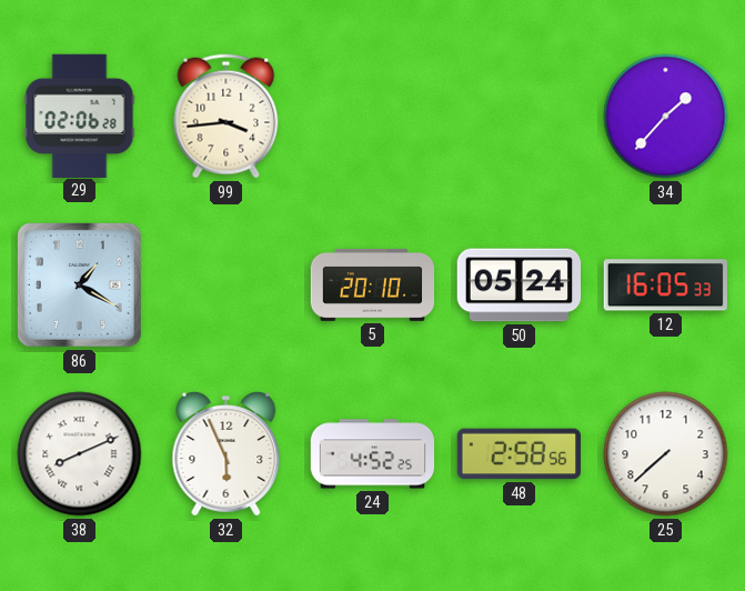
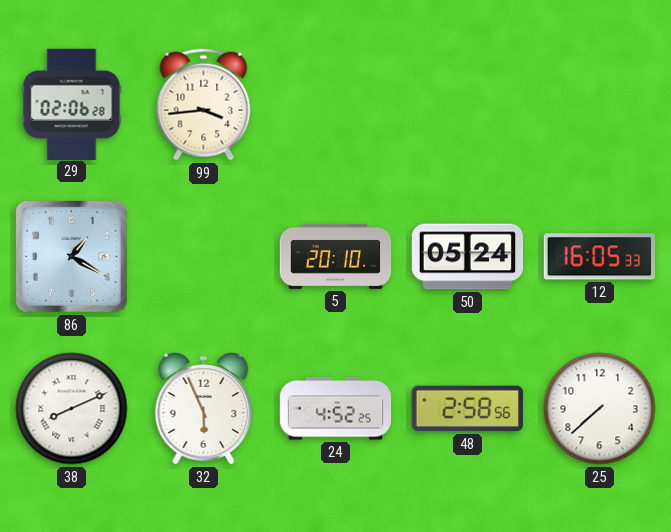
34: 1:37 -> none
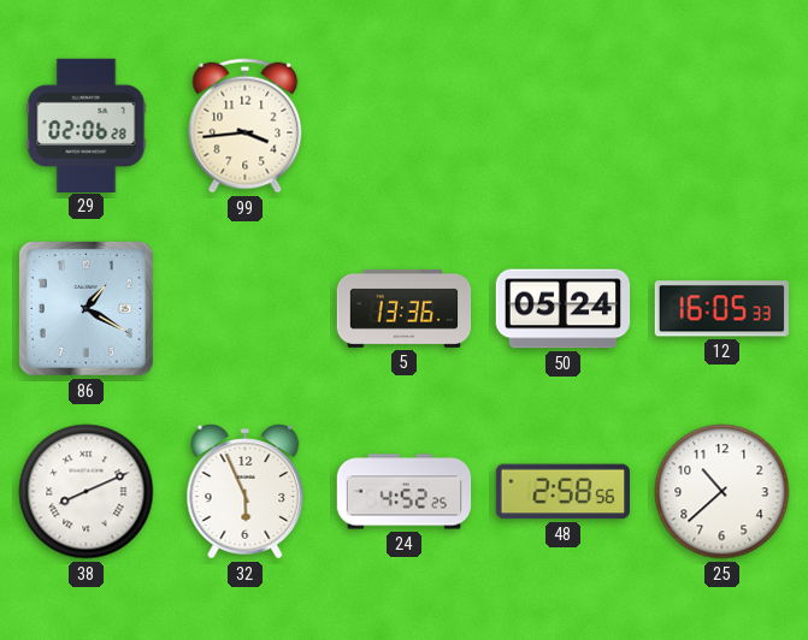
5: 20:10 -> 13:36
25: 7:38 -> 10:38
